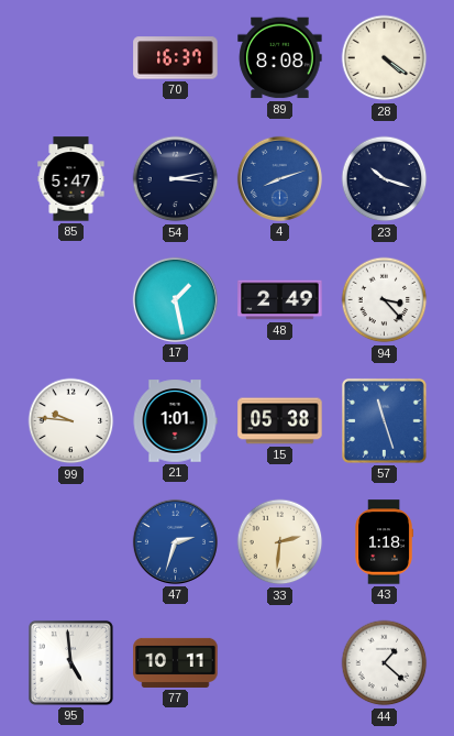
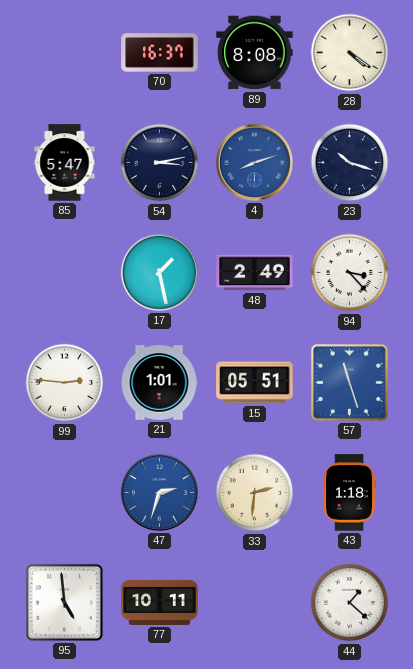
99: 9:46 -> 2:46
15: 05:38 -> 05:51
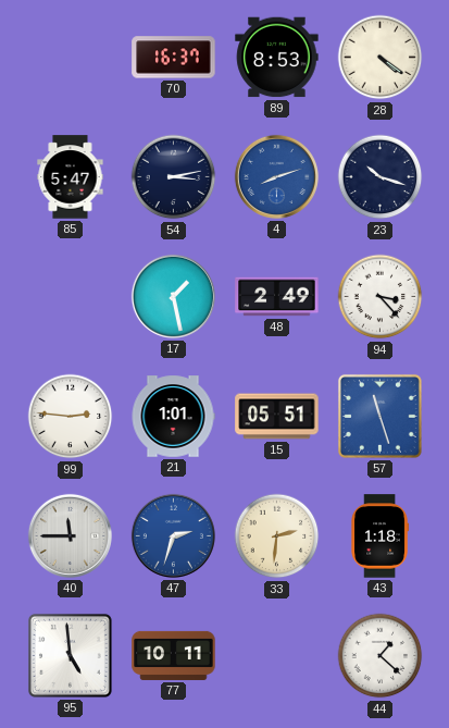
89: 8:08 -> 8:53
40: none -> 11:45
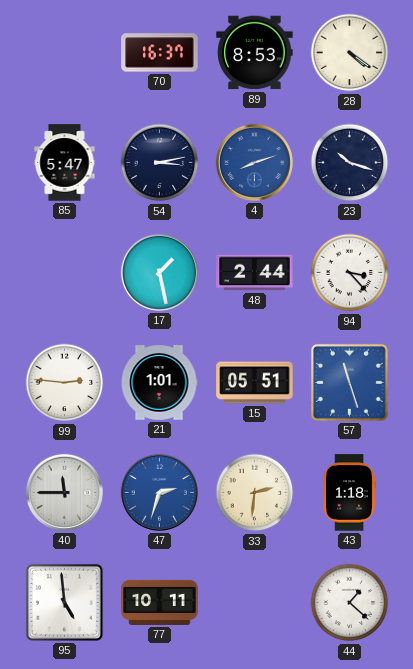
48: 2:49 -> 2:44
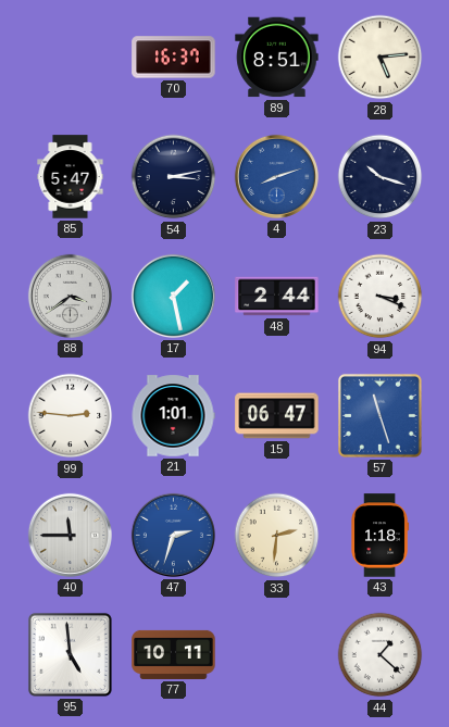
89: 8:53 -> 8:51
28: 4:21 -> 5:14
88: none -> 3:39
94: 3:23 -> 3:19
15: 05:51 -> 06:47
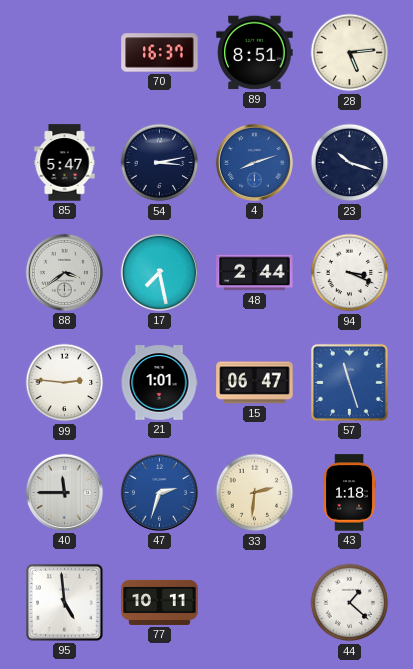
17: 1:28 -> 7:28
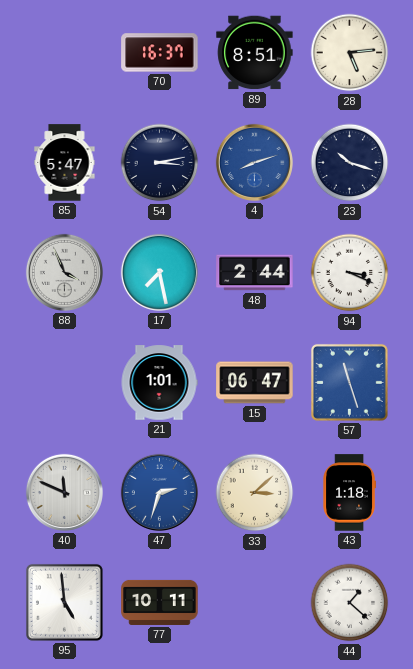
88: 3:39 -> 3:56
99: 2:46 -> none
40: 11:45 -> 11:49
33: 2:31 -> 3:08
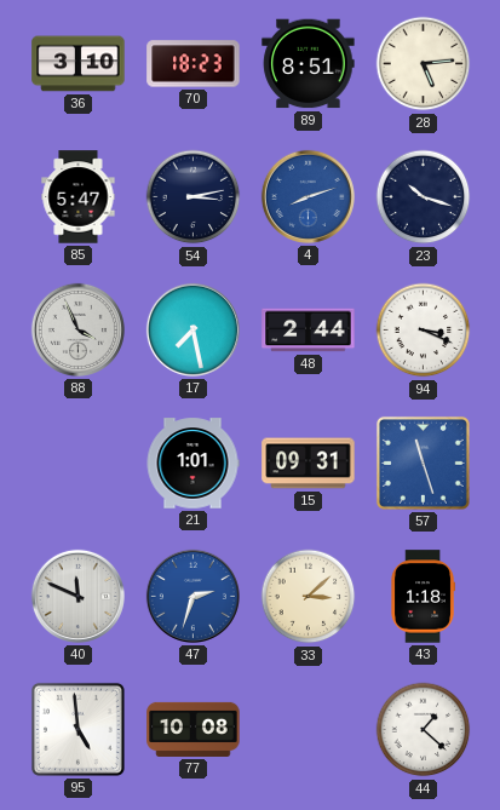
36: none -> 3:10
70: 16:37 -> 18:23
15: 06:47 -> 09:31
77: 10:11 -> 10:08
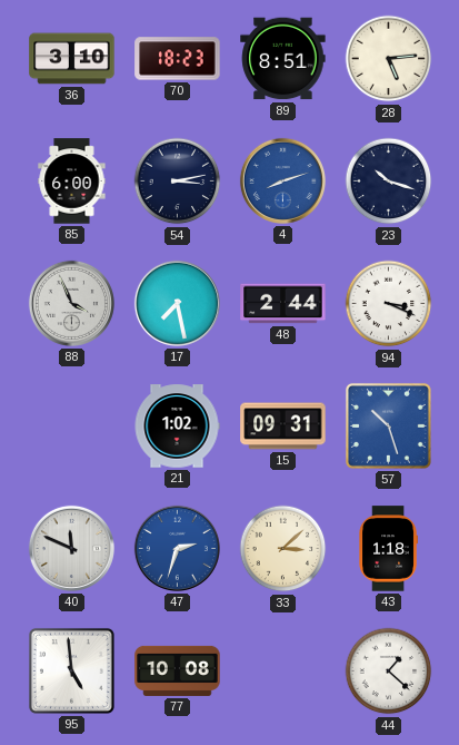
85: 5:47 -> 6:00
21: 1:01 -> 1:02
57: 11:27 -> 10:27
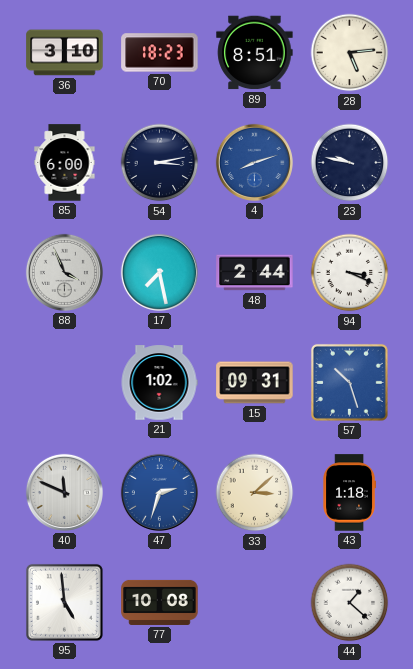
23: 10:18 -> 9:47
